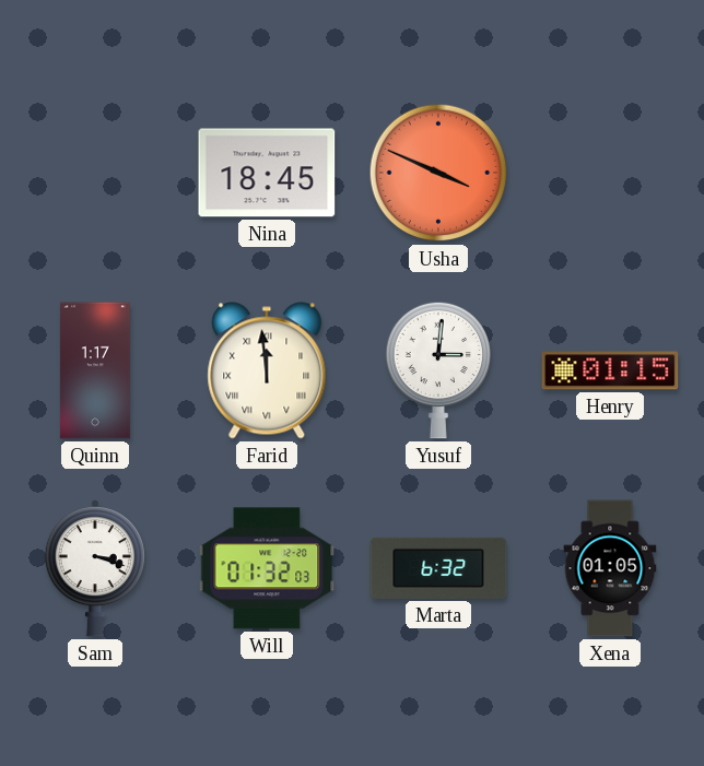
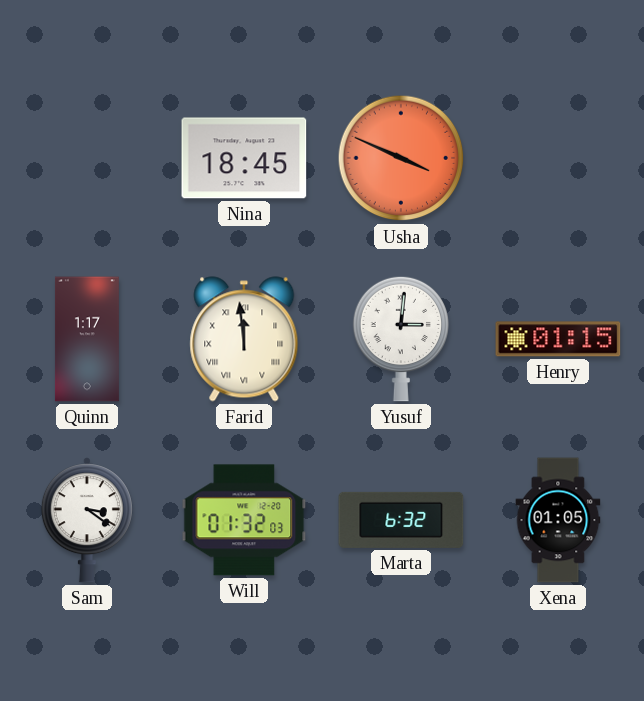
Sam: 3:18 -> 3:21
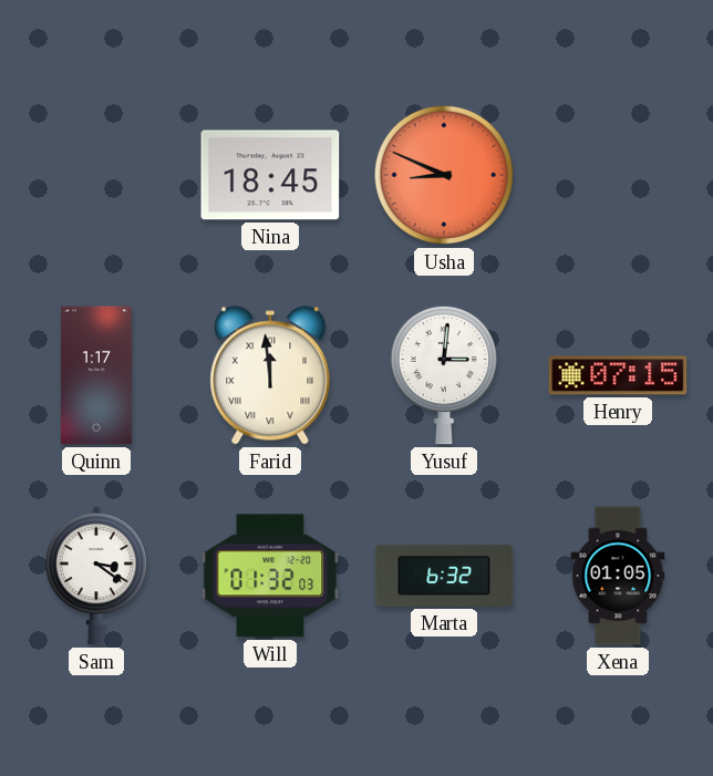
Usha: 3:49 -> 8:49
Henry: 01:15 -> 07:15
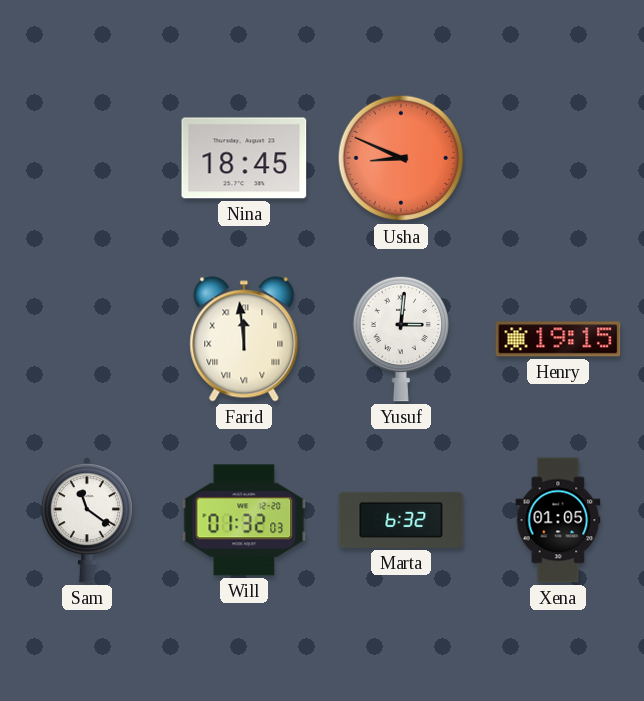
Quinn: 1:17 -> none
Henry: 07:15 -> 19:15
Sam: 3:21 -> 11:21
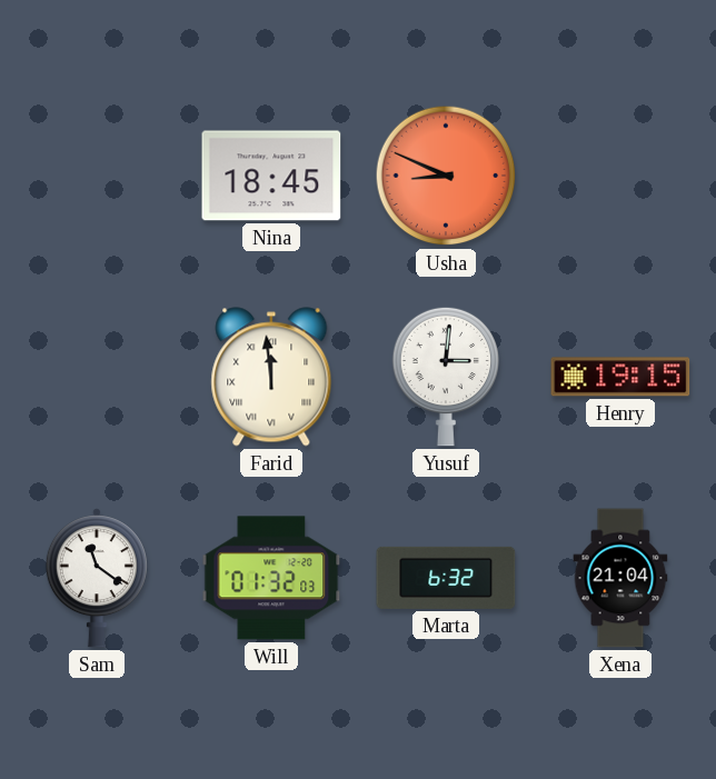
Xena: 01:05 -> 21:04
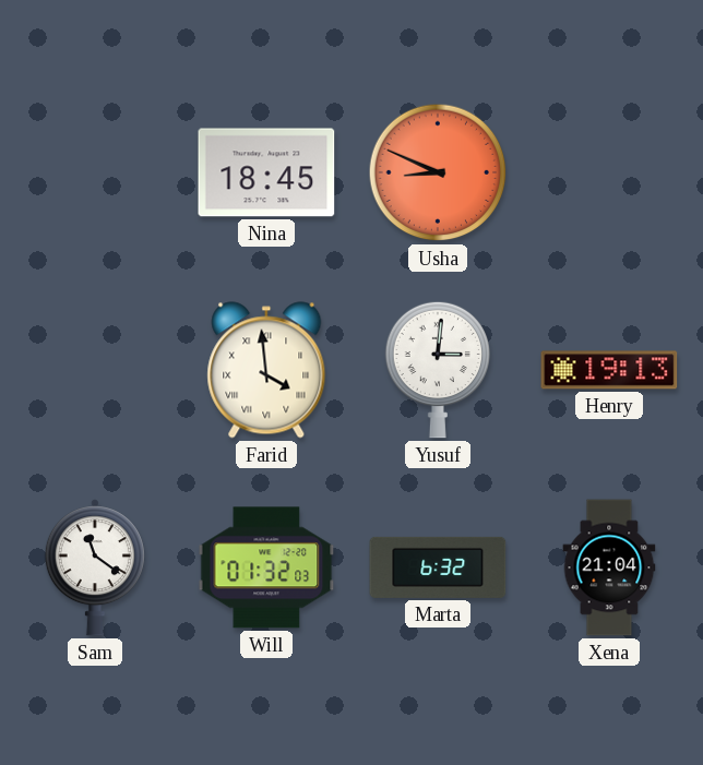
Farid: 11:59 -> 3:59
Henry: 19:15 -> 19:13
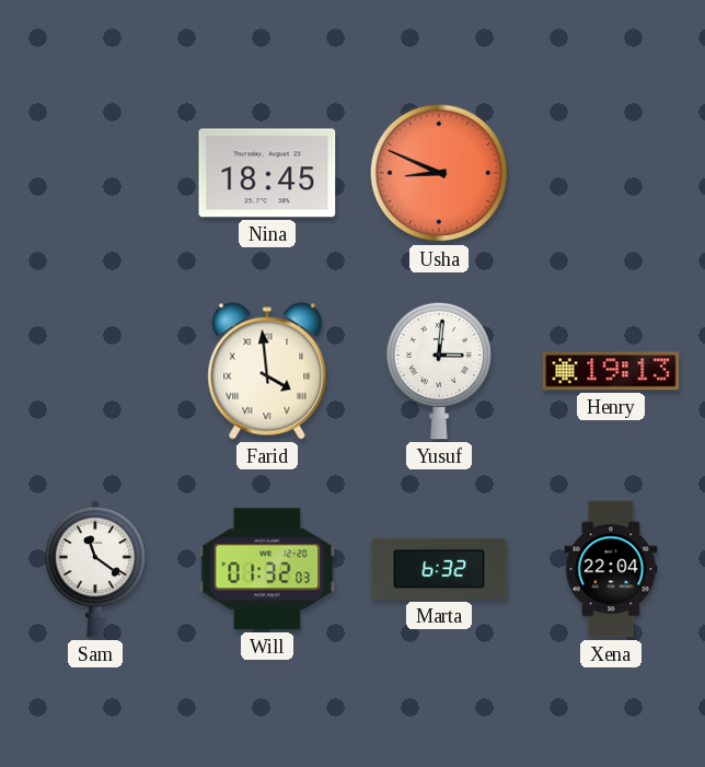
Xena: 21:04 -> 22:04
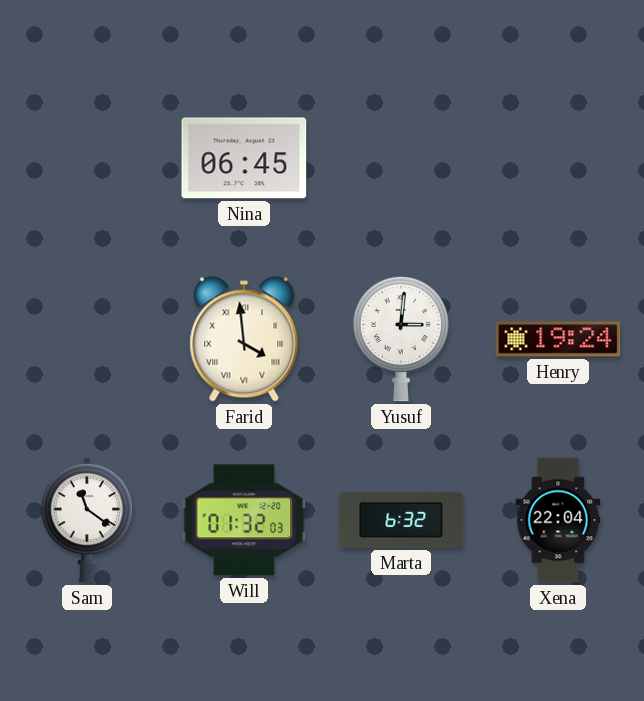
Nina: 18:45 -> 06:45
Usha: 8:49 -> none
Henry: 19:13 -> 19:24
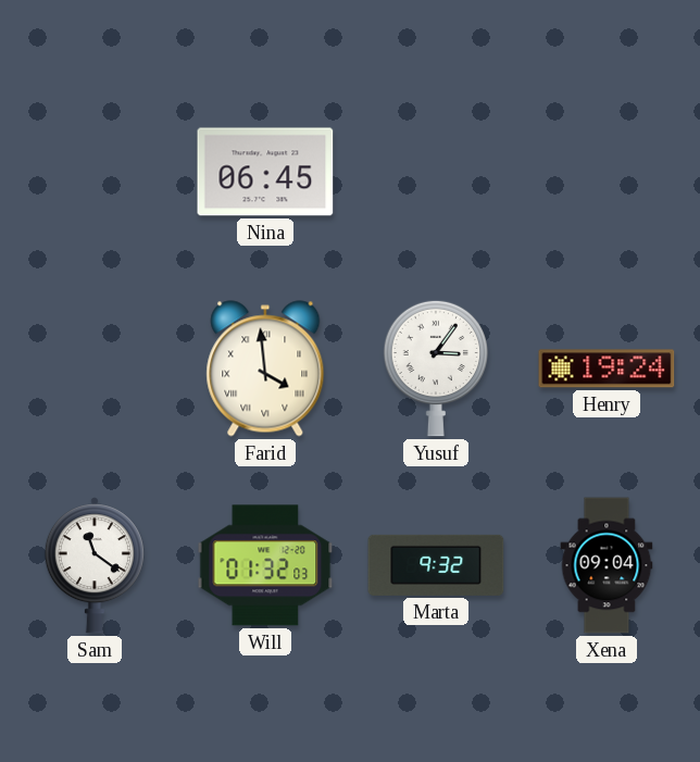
Yusuf: 3:01 -> 3:06
Marta: 6:32 -> 9:32
Xena: 22:04 -> 09:04
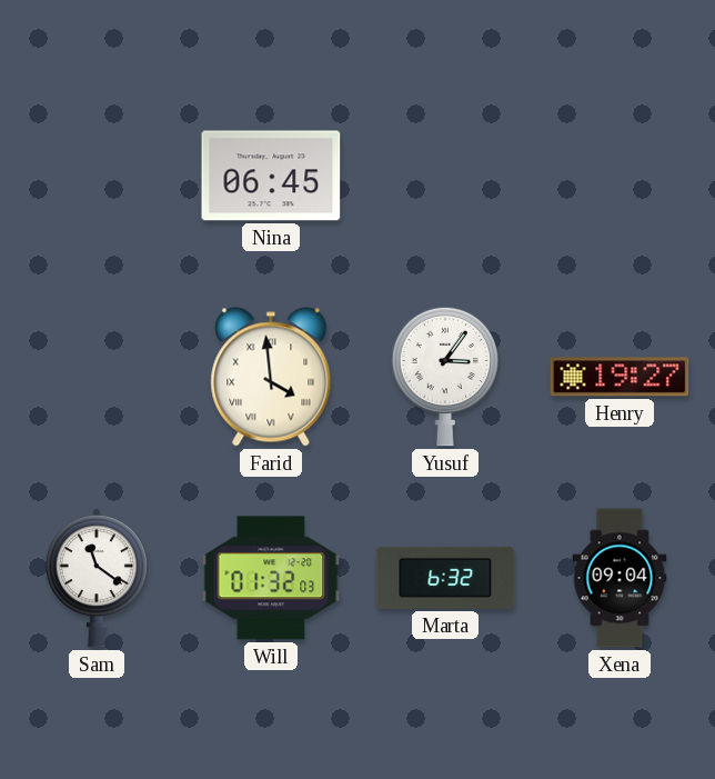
Henry: 19:24 -> 19:27
Marta: 9:32 -> 6:32
